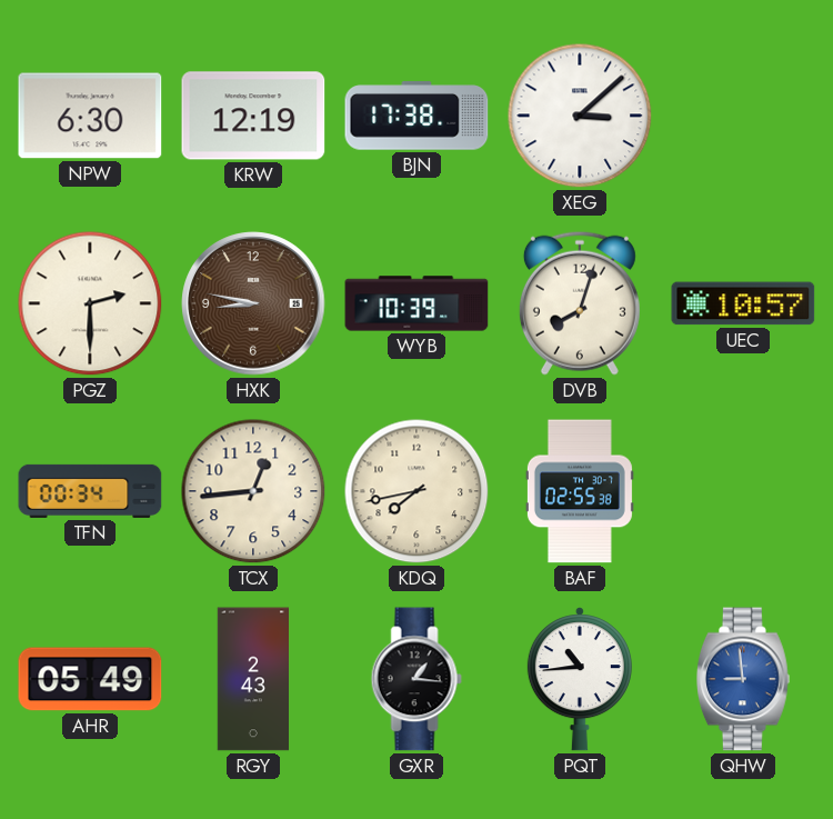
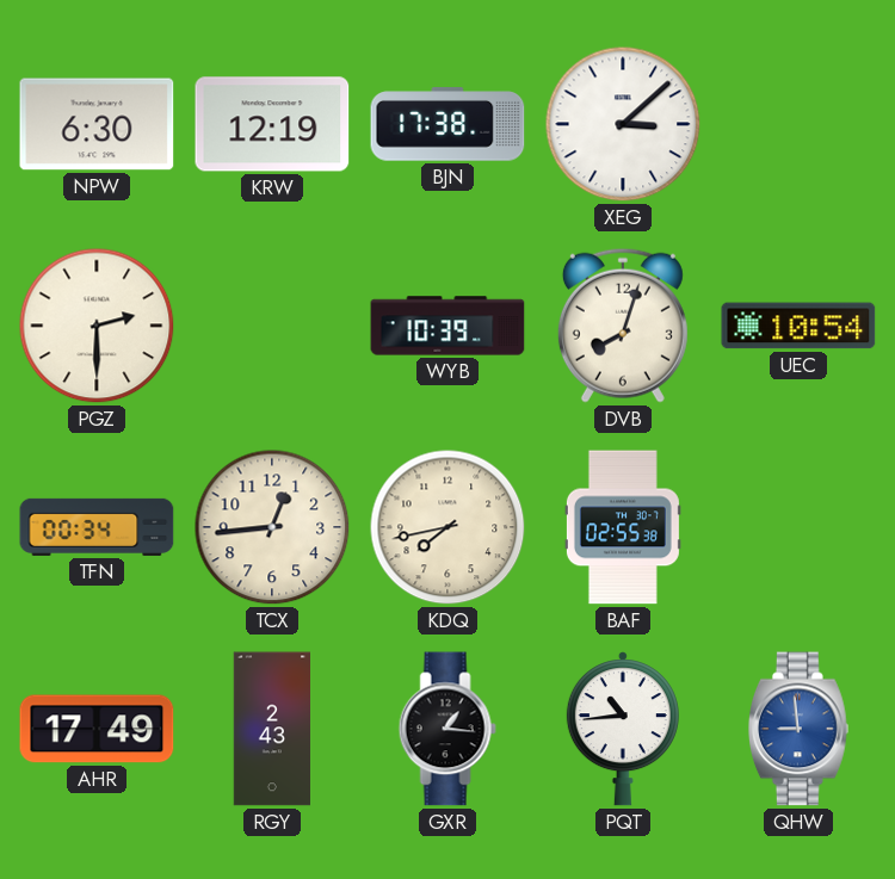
HXK: 8:47 -> none
UEC: 10:57 -> 10:54
AHR: 05:49 -> 17:49
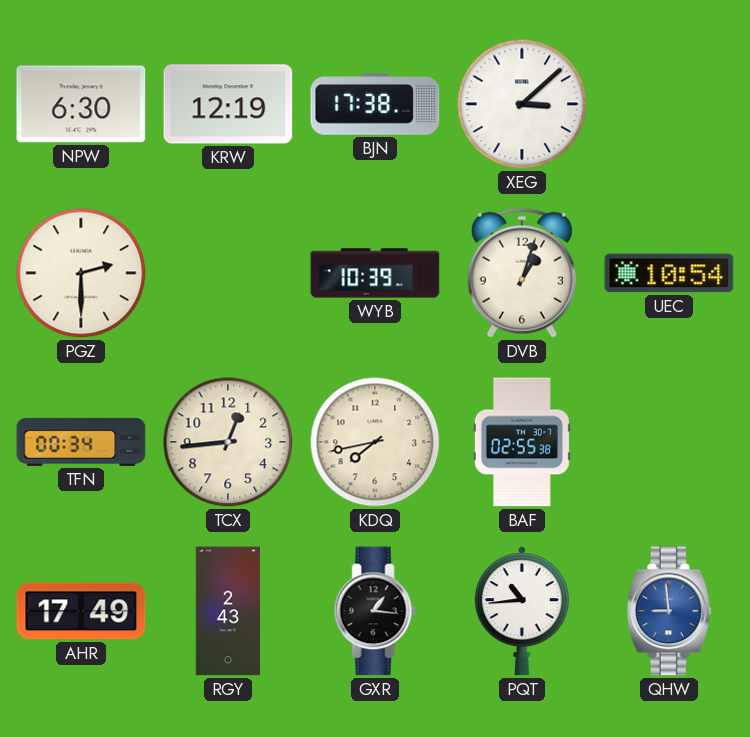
DVB: 8:03 -> 1:03
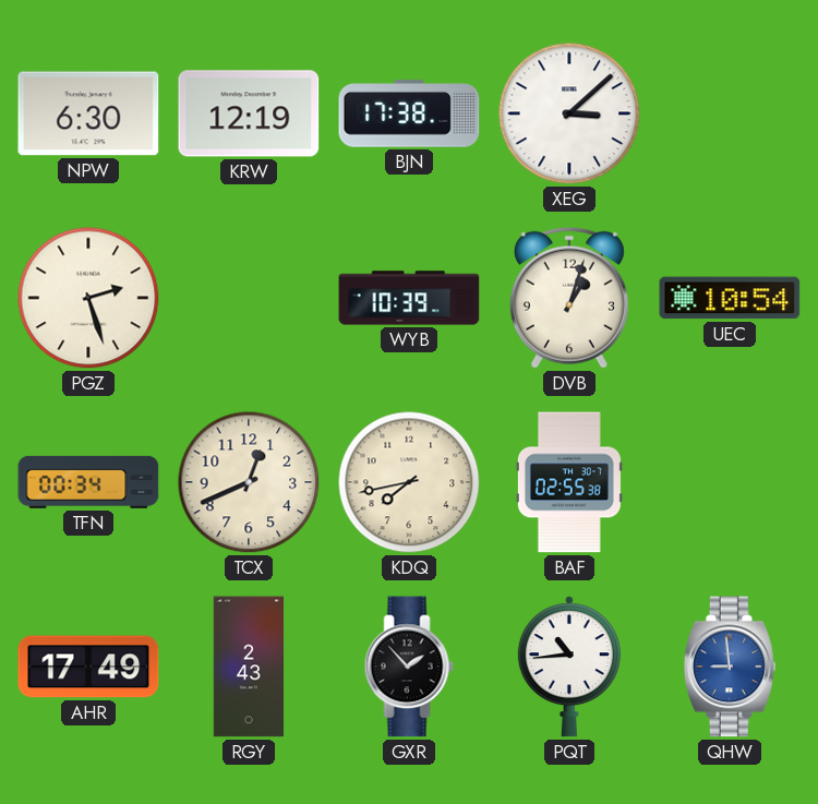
PGZ: 2:30 -> 2:27
TCX: 12:44 -> 12:41
GXR: 1:16 -> 1:53
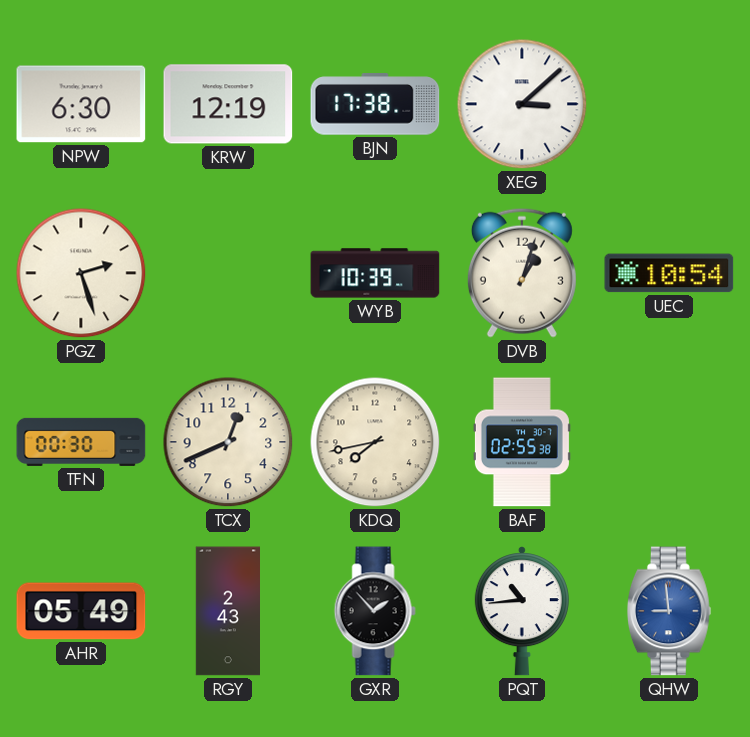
TFN: 00:34 -> 00:30
AHR: 17:49 -> 05:49
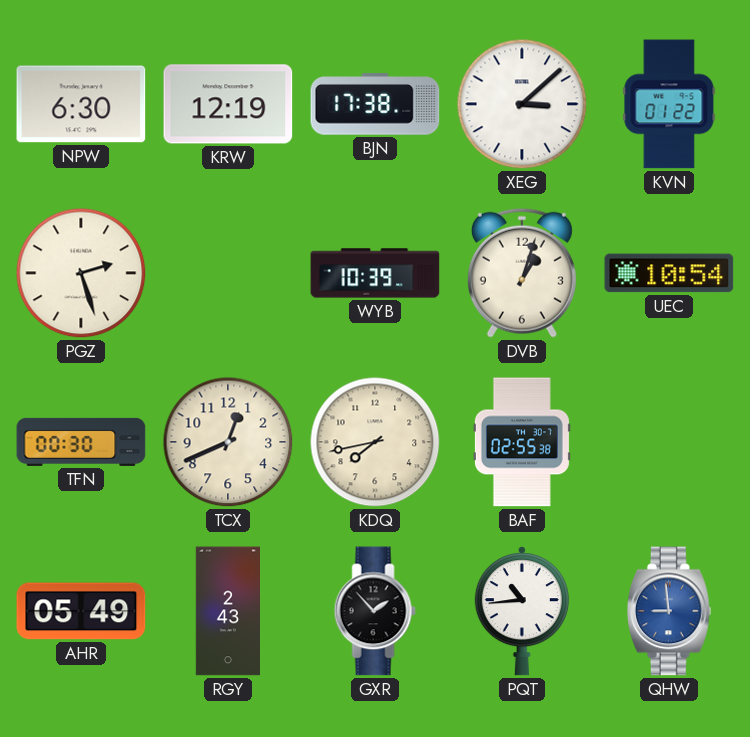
KVN: none -> 01:22
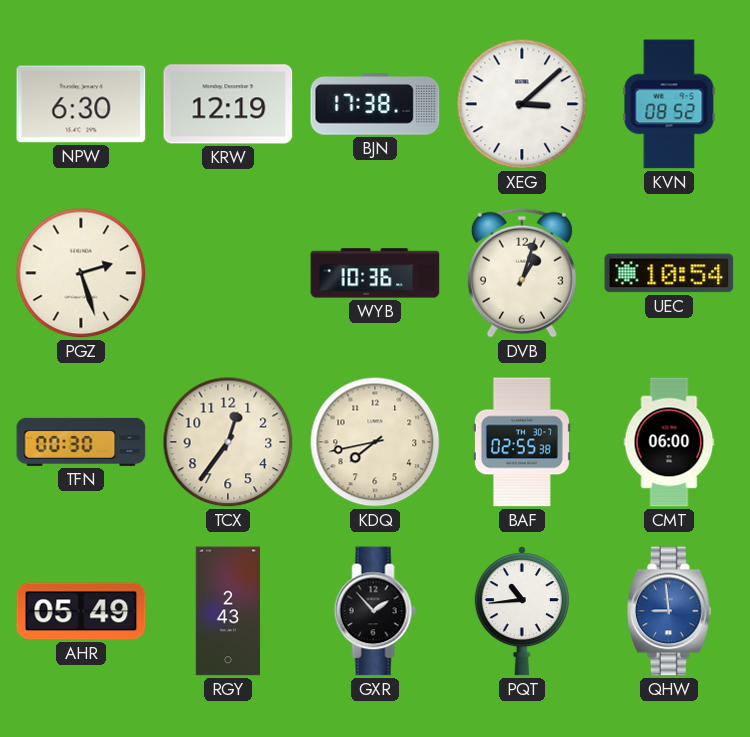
KVN: 01:22 -> 08:52
WYB: 10:39 -> 10:36
TCX: 12:41 -> 12:36
CMT: none -> 06:00
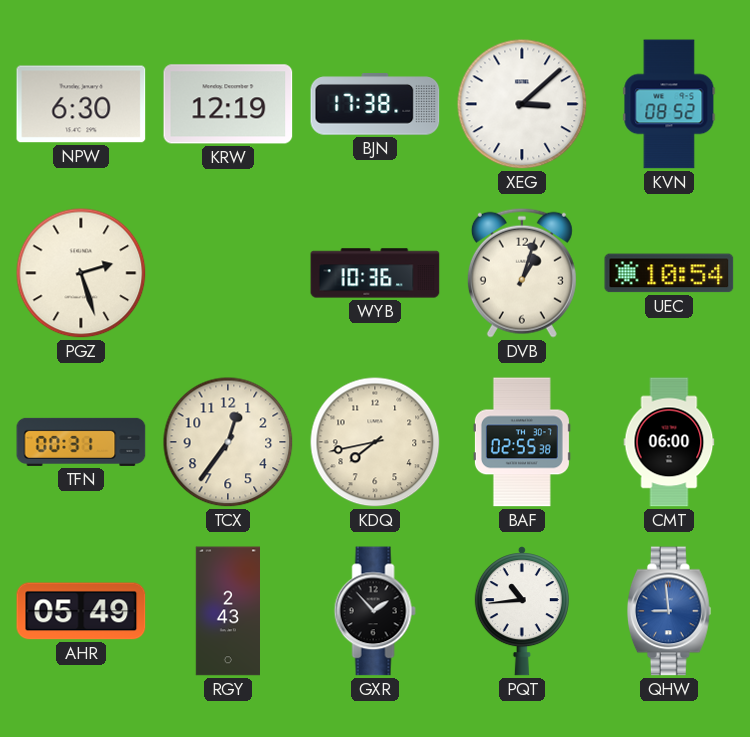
TFN: 00:30 -> 00:31
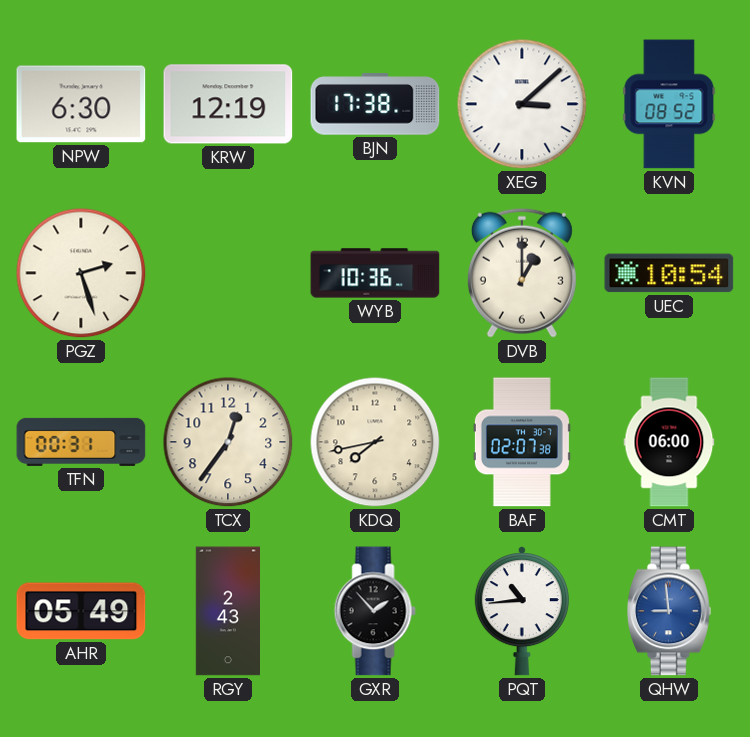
DVB: 1:03 -> 1:00
BAF: 02:55 -> 02:07
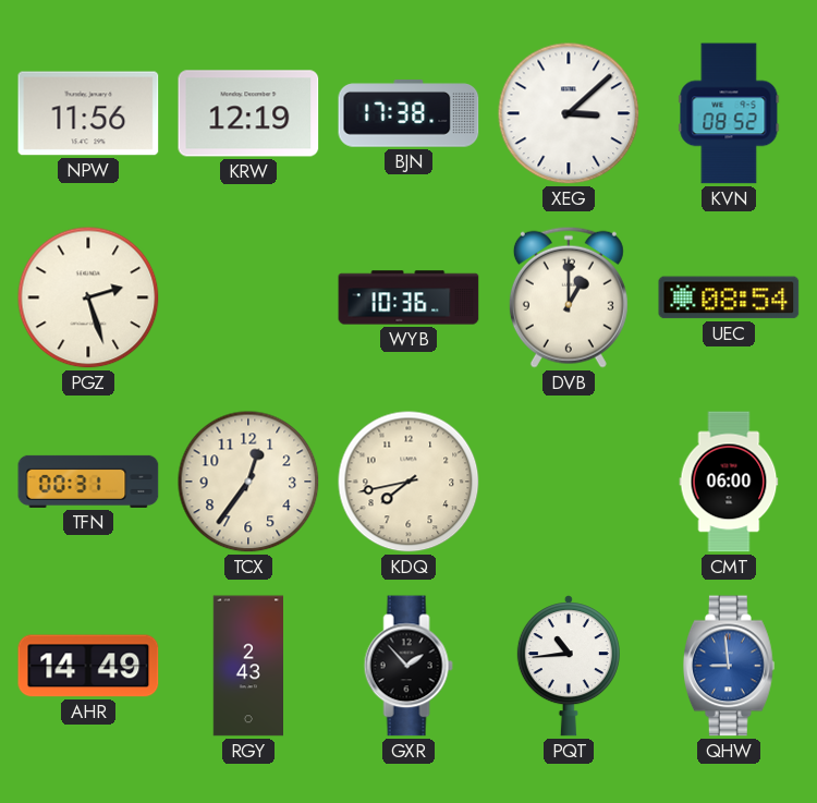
NPW: 6:30 -> 11:56
UEC: 10:54 -> 08:54
BAF: 02:07 -> none
AHR: 05:49 -> 14:49
